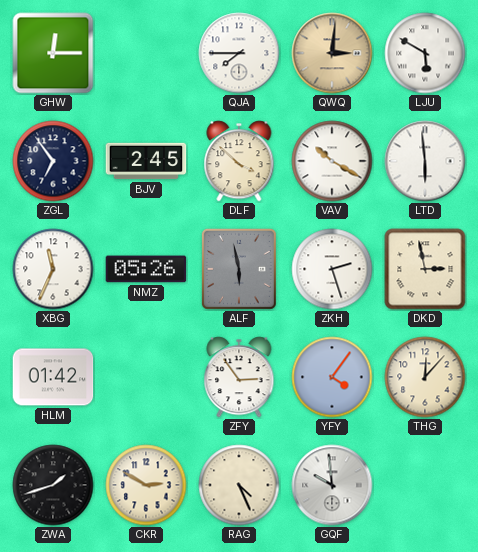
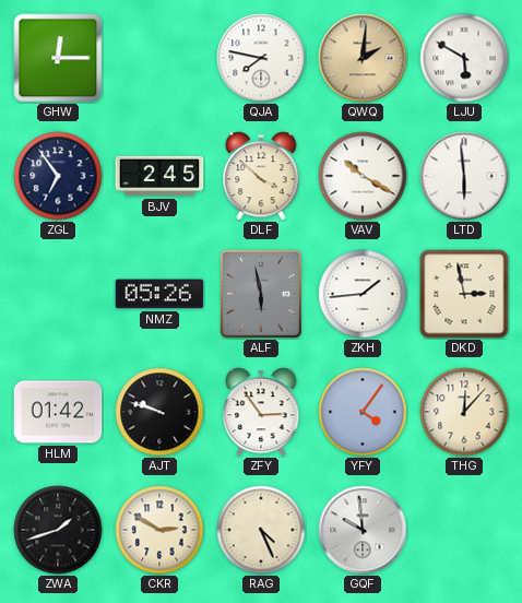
QJA: 7:45 -> 7:47
QWQ: 3:01 -> 2:01
XBG: 11:34 -> none
ZKH: 2:27 -> 1:44
AJT: none -> 9:48
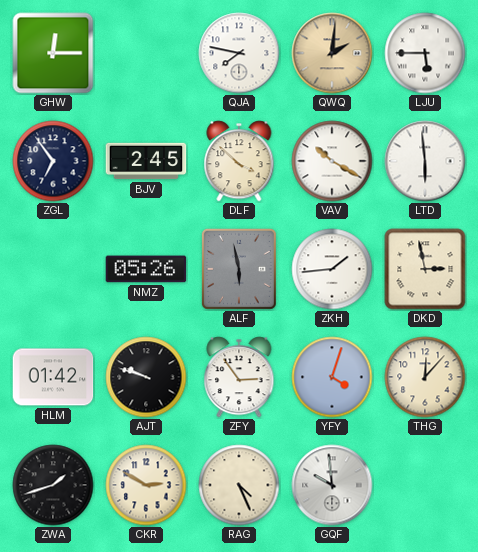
LJU: 5:50 -> 5:45
YFY: 4:06 -> 4:03
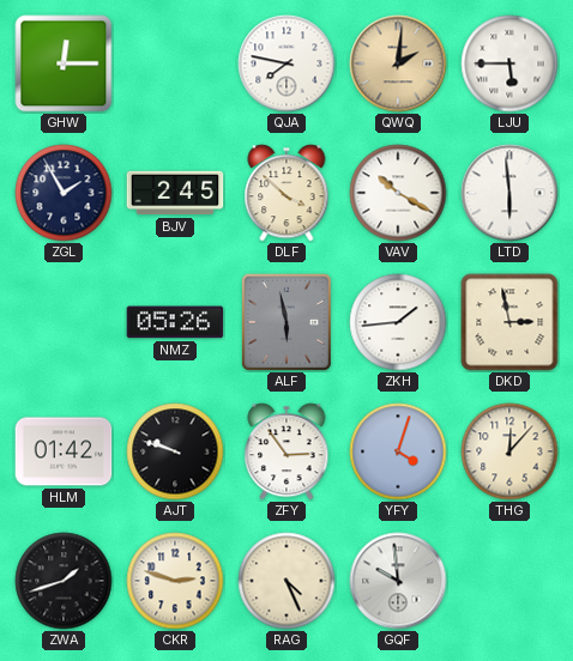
ZGL: 6:54 -> 1:55
CKR: 2:50 -> 2:48
